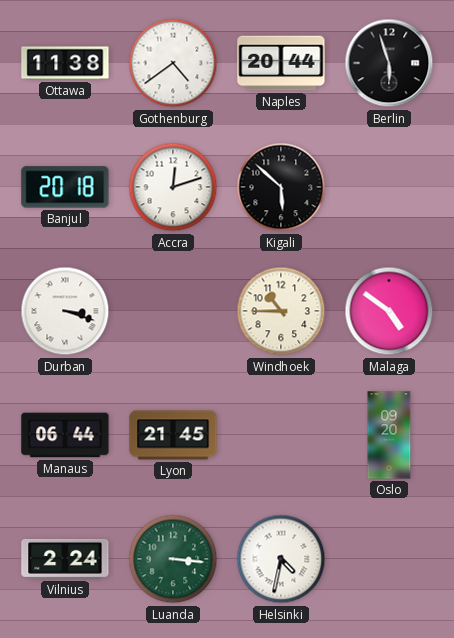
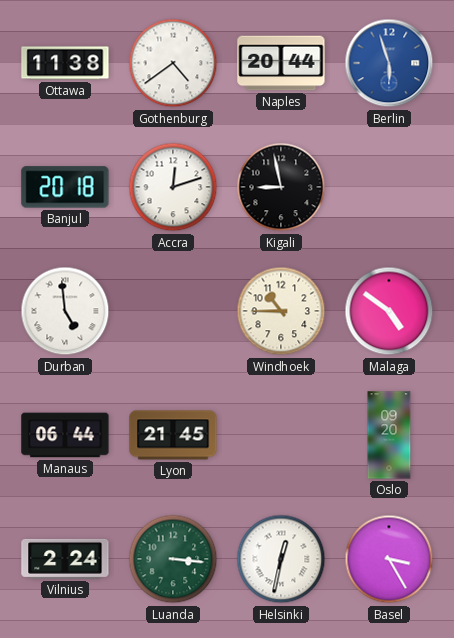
Berlin dial: black -> blue
Kigali: 5:52 -> 8:58
Durban: 3:18 -> 4:59
Helsinki: 4:32 -> 12:32
Basel: none -> 3:25
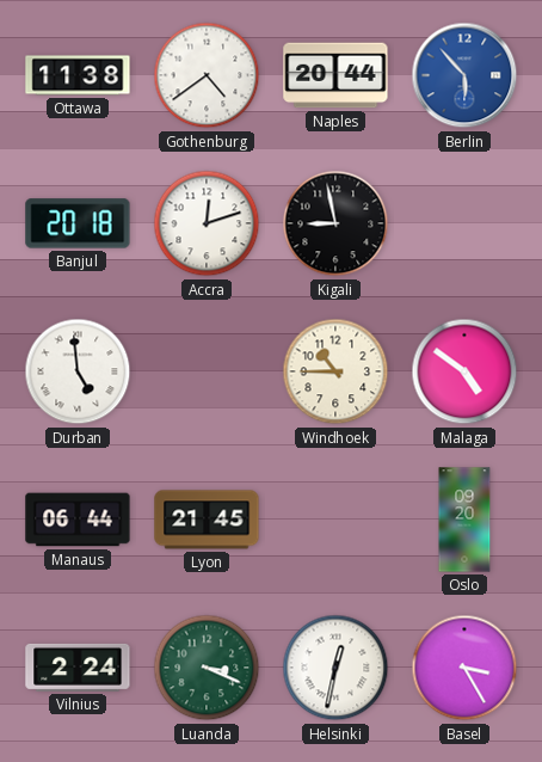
Berlin: 5:57 -> 5:53
Luanda: 3:16 -> 3:19
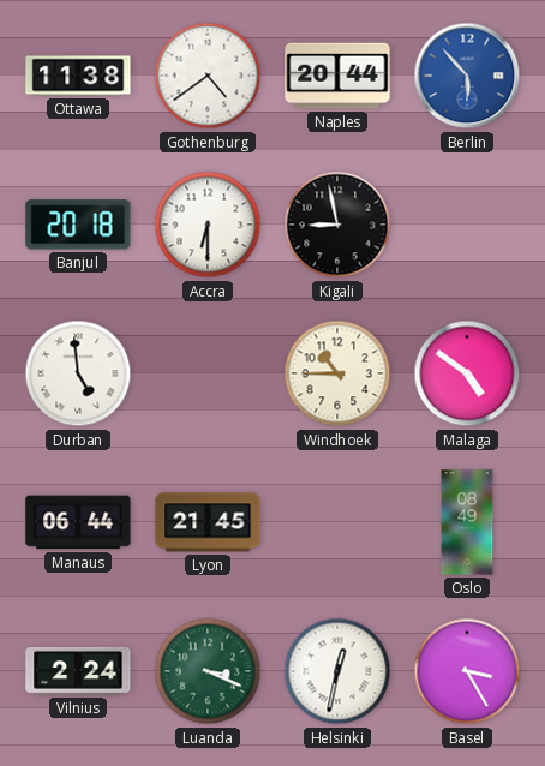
Accra: 12:12 -> 6:30
Oslo: 09:20 -> 08:49
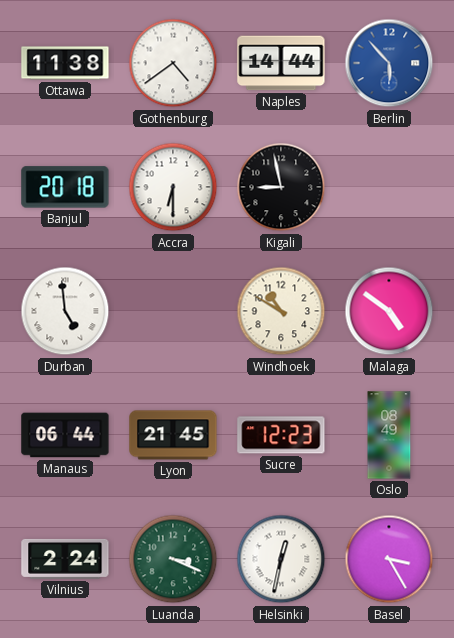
Naples: 20:44 -> 14:44
Windhoek: 10:45 -> 10:50
Sucre: none -> 12:23
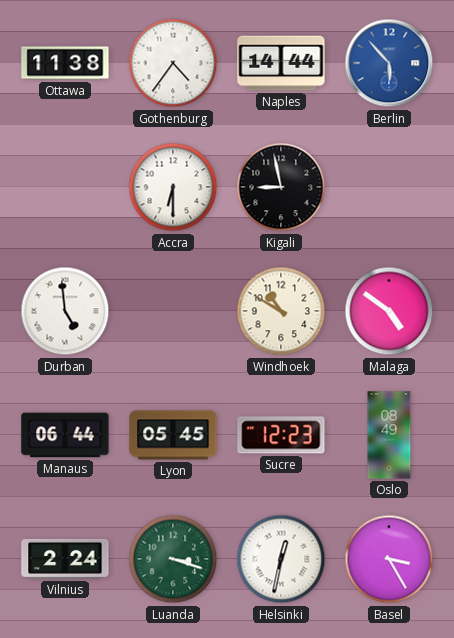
Gothenburg: 4:39 -> 4:36
Banjul: 20:18 -> none
Lyon: 21:45 -> 05:45
Luanda: 3:19 -> 3:18
